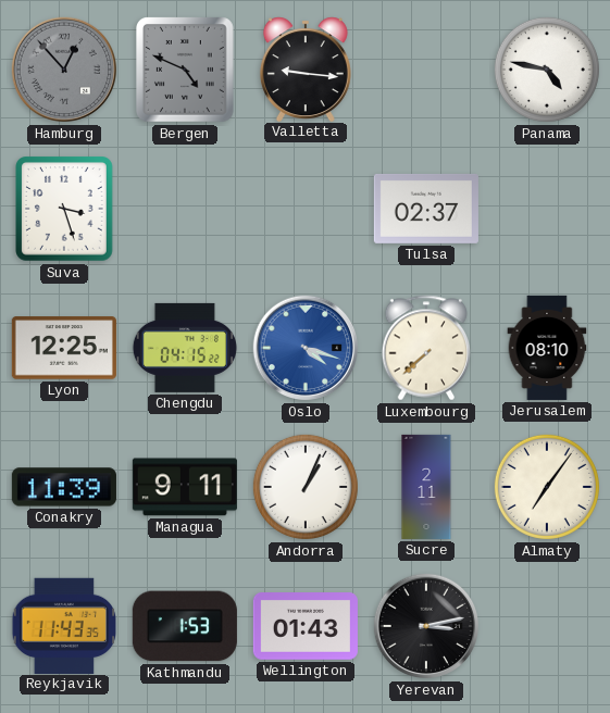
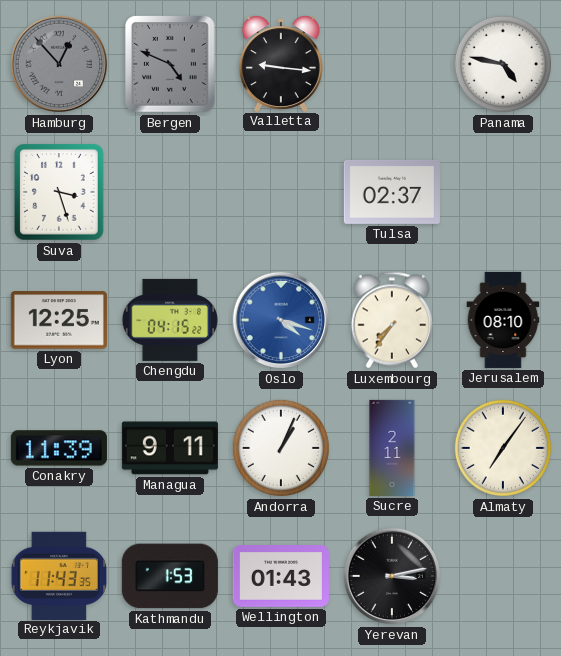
Luxembourg: 7:38 -> 7:36
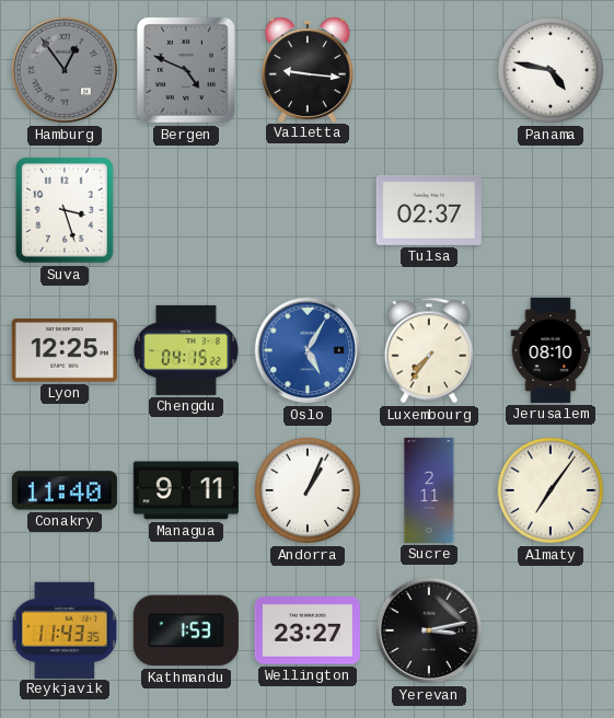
Hamburg: 12:53 -> 12:54
Oslo: 4:18 -> 5:05
Conakry: 11:39 -> 11:40
Wellington: 01:43 -> 23:27
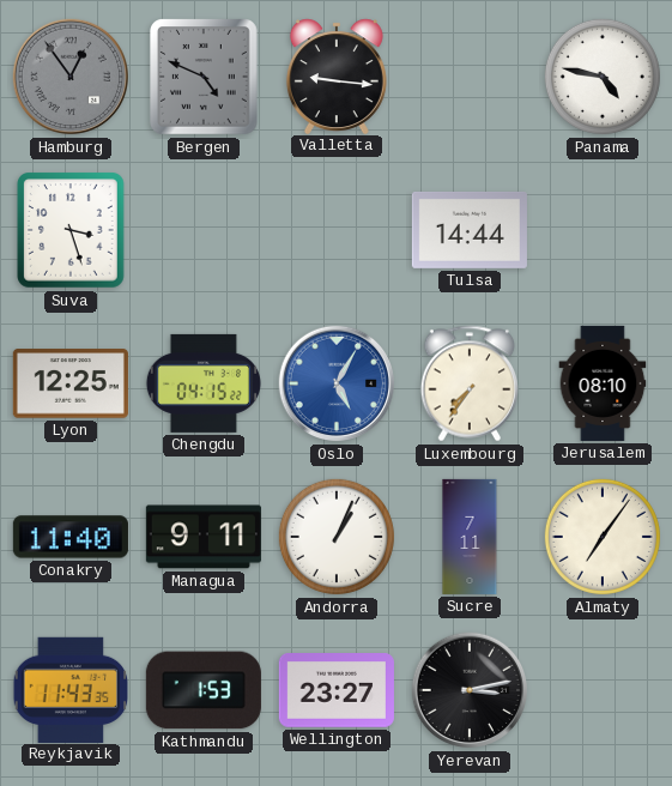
Tulsa: 02:37 -> 14:44
Sucre: 2:11 -> 7:11
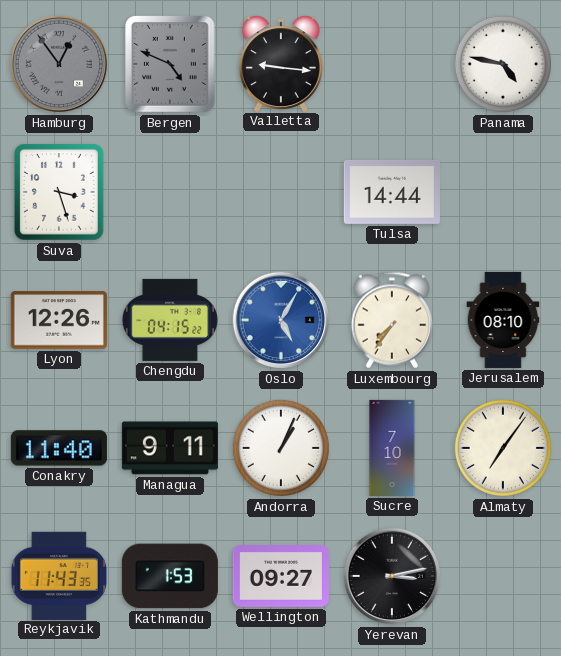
Lyon: 12:25 -> 12:26
Sucre: 7:11 -> 7:10
Wellington: 23:27 -> 09:27
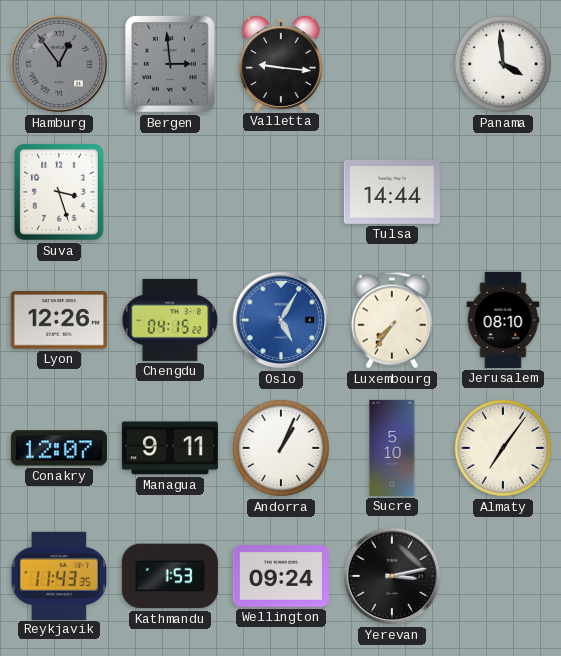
Bergen: 4:49 -> 2:59
Panama: 4:47 -> 3:59
Conakry: 11:40 -> 12:07
Sucre: 7:10 -> 5:10
Wellington: 09:27 -> 09:24
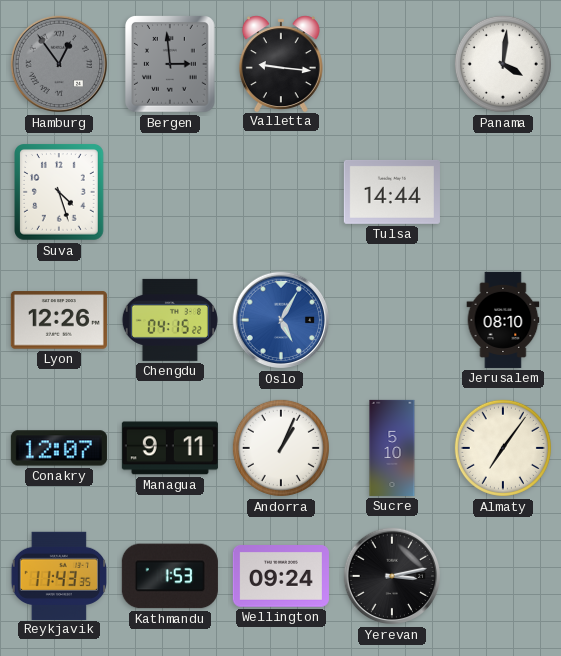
Panama: 3:59 -> 4:01
Suva: 3:27 -> 4:27
Luxembourg: 7:36 -> none
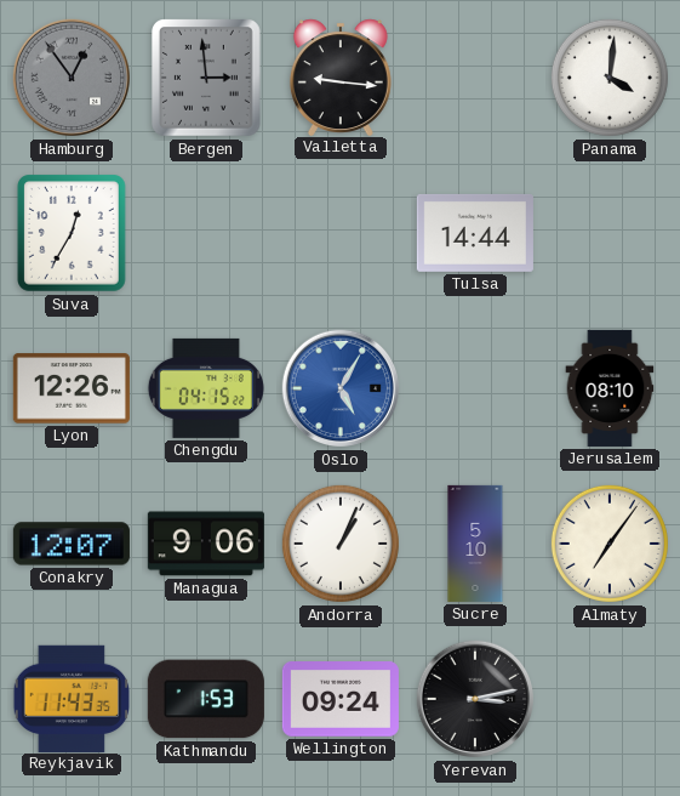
Suva: 4:27 -> 12:35
Managua: 9:11 -> 9:06
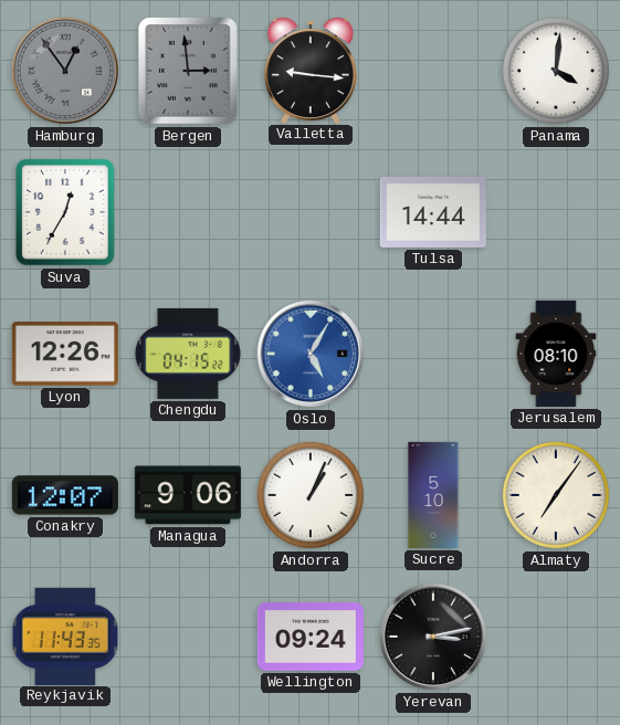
Kathmandu: 1:53 -> none
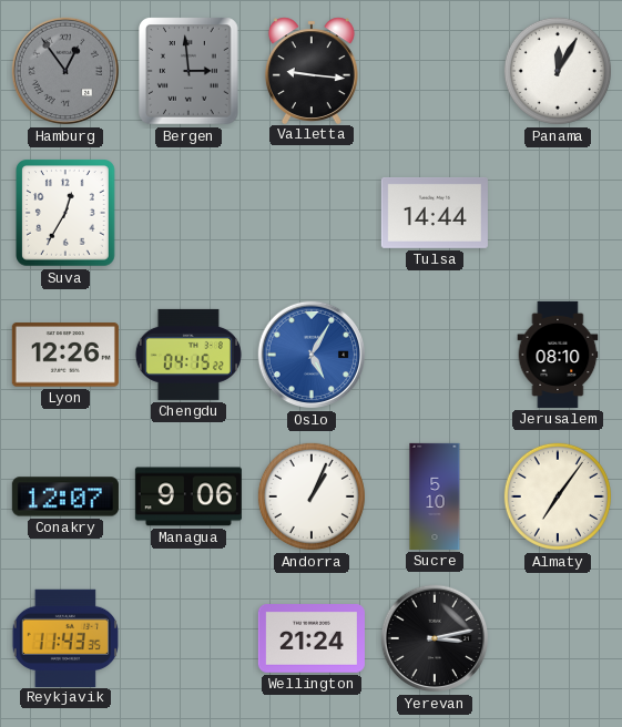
Panama: 4:01 -> 12:05
Wellington: 09:24 -> 21:24
